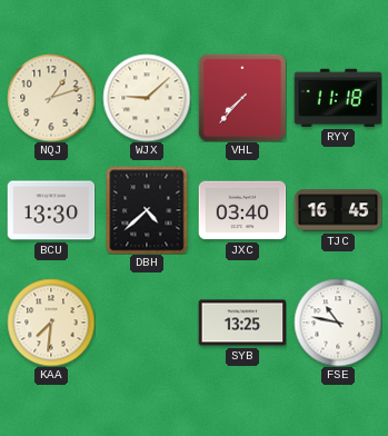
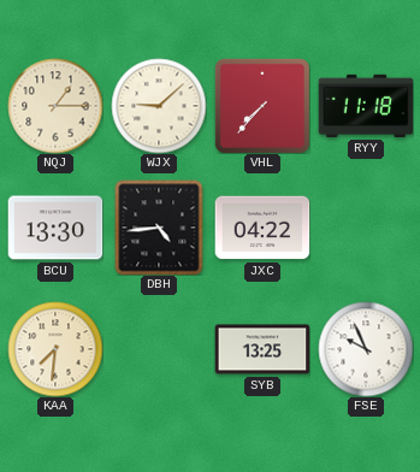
NQJ: 1:12 -> 1:15
DBH: 4:38 -> 4:44
JXC: 03:40 -> 04:22
TJC: 16:45 -> none
FSE: 10:47 -> 9:56
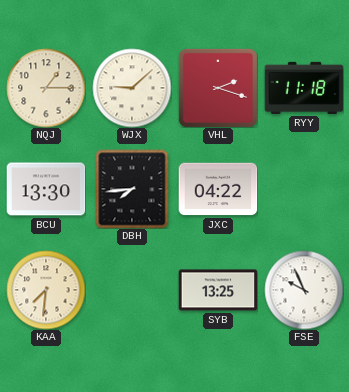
VHL: 7:37 -> 2:18
DBH: 4:44 -> 7:44
